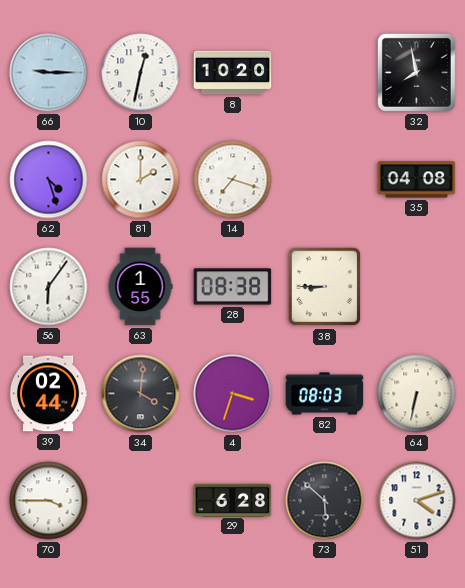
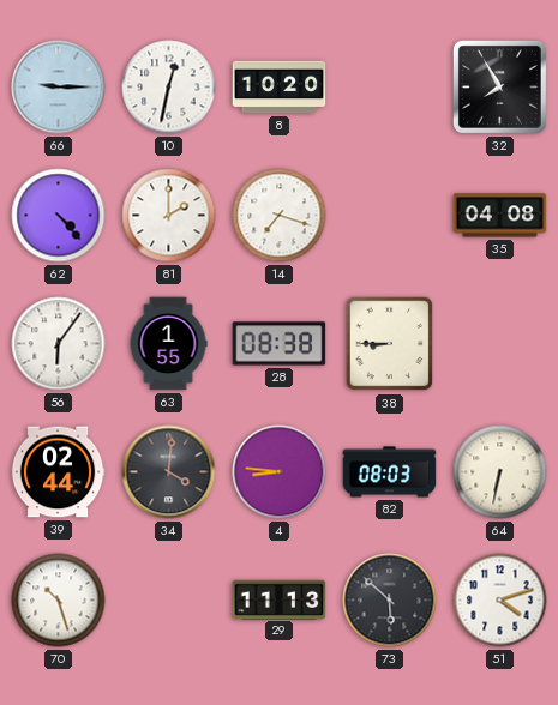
32: 7:58 -> 7:55
62: 4:27 -> 4:23
4: 3:33 -> 8:46
70: 3:45 -> 10:27
29: 6:28 -> 11:13
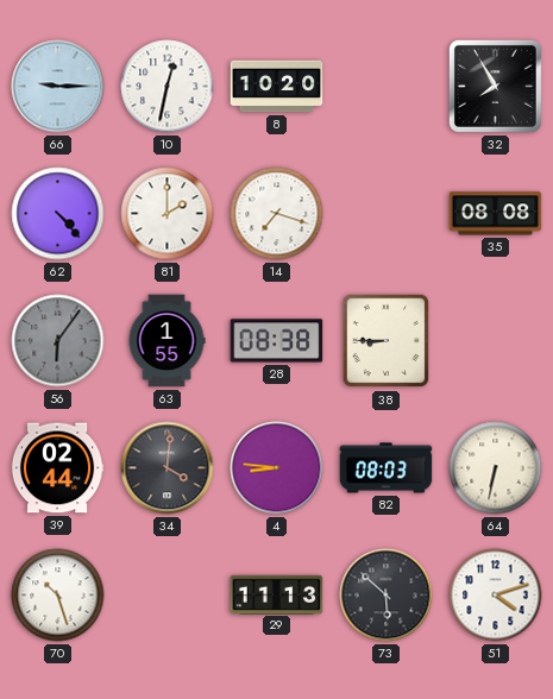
35: 04:08 -> 08:08
56 dial: white -> grey
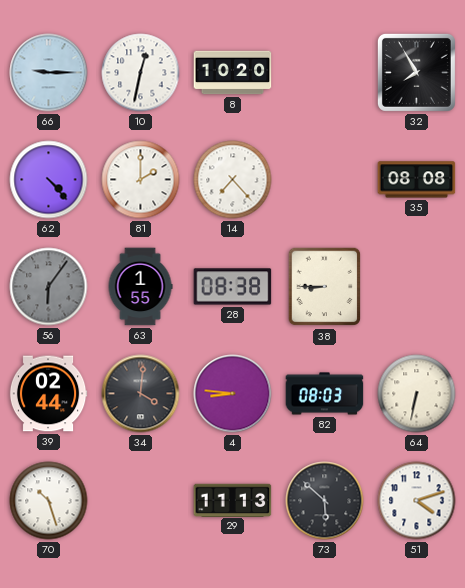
14: 7:18 -> 7:23
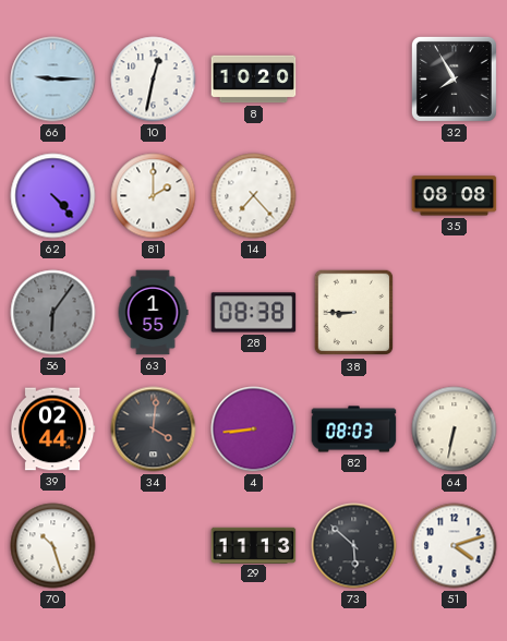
4: 8:46 -> 8:44
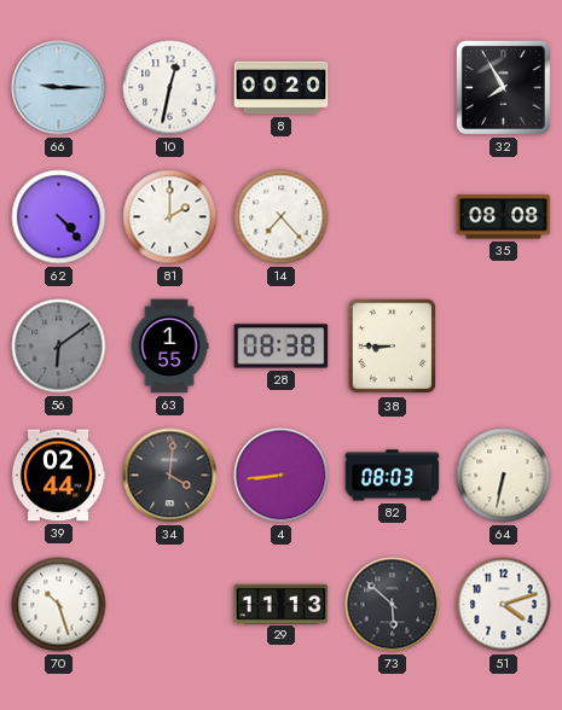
8: 10:20 -> 00:20
56: 6:06 -> 6:09
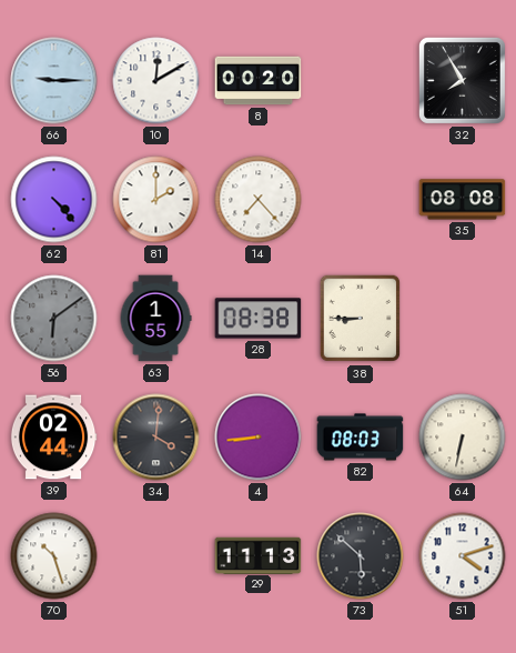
10: 12:32 -> 12:10
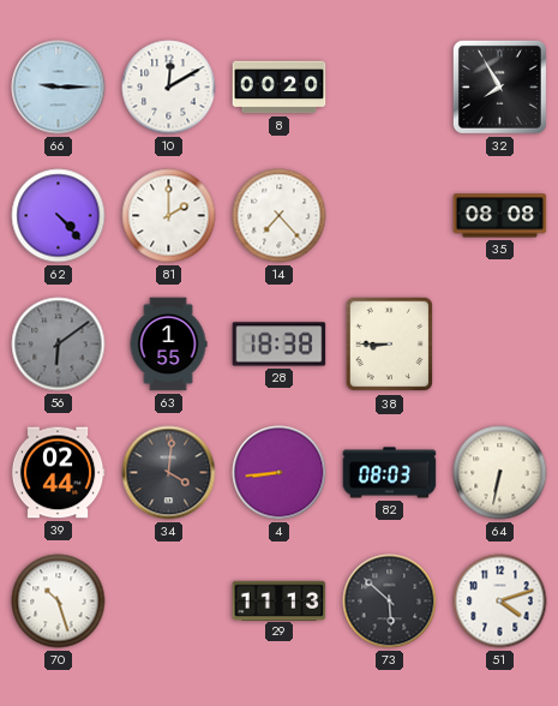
28: 08:38 -> 18:38
